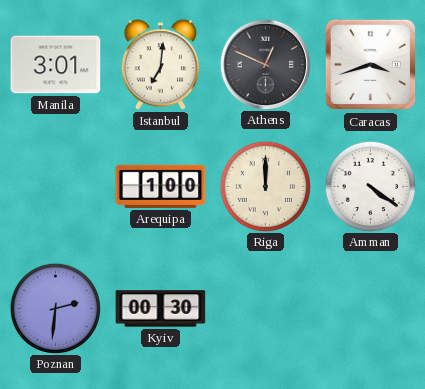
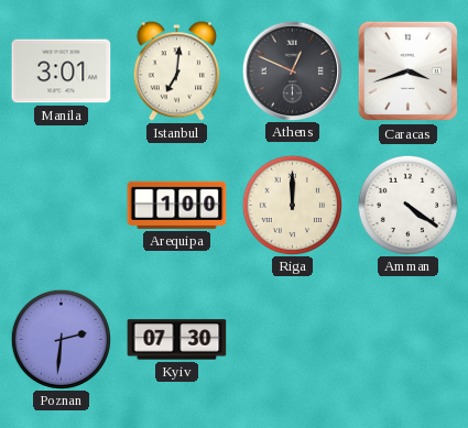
Kyiv: 00:30 -> 07:30
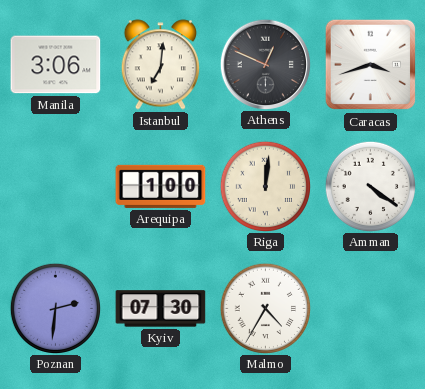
Manila: 3:01 -> 3:06
Riga: 12:00 -> 12:01
Malmo: none -> 4:35
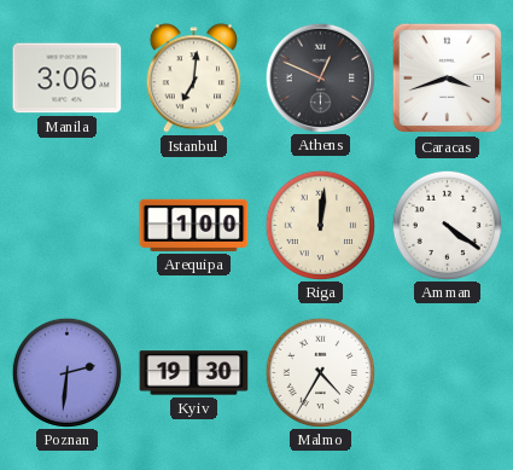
Kyiv: 07:30 -> 19:30
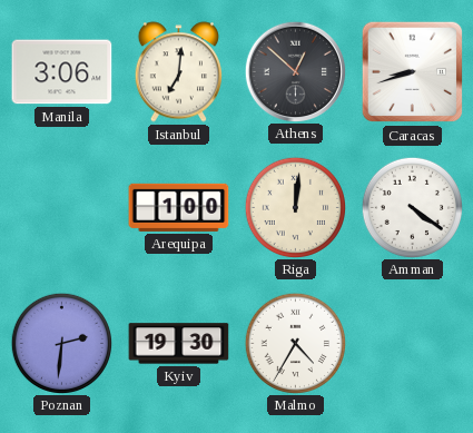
Athens: 12:49 -> 12:52
Caracas: 3:42 -> 8:42
